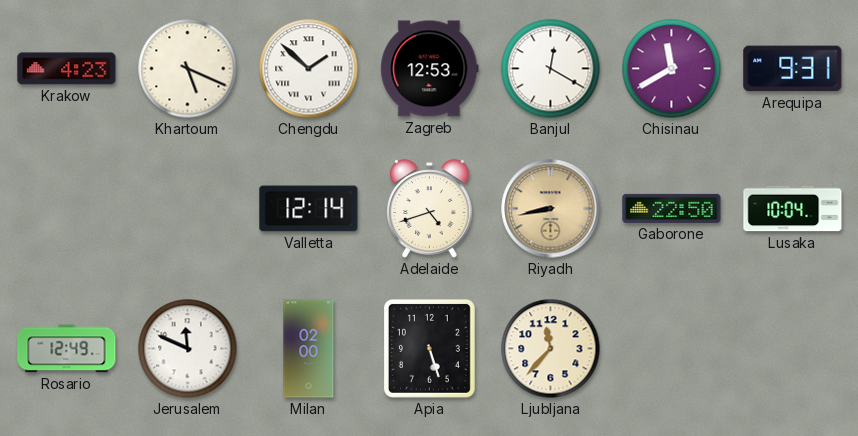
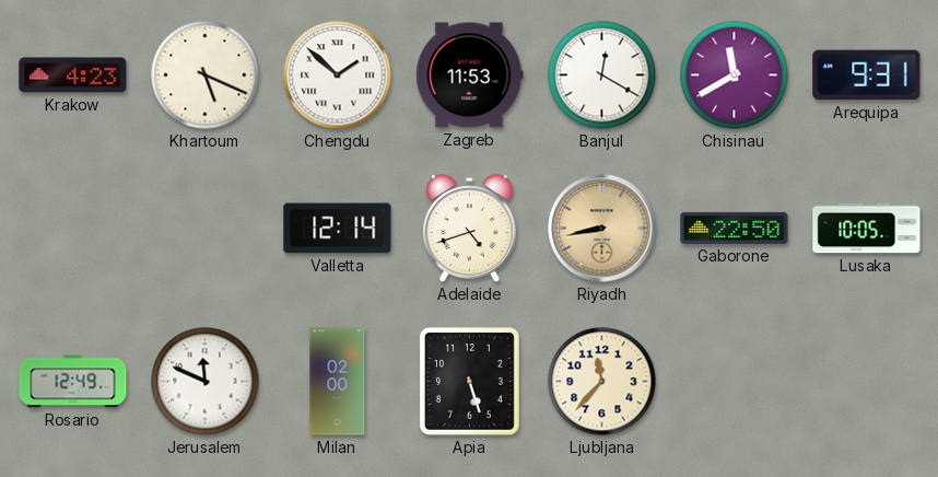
Zagreb: 12:53 -> 11:53
Lusaka: 10:04 -> 10:05
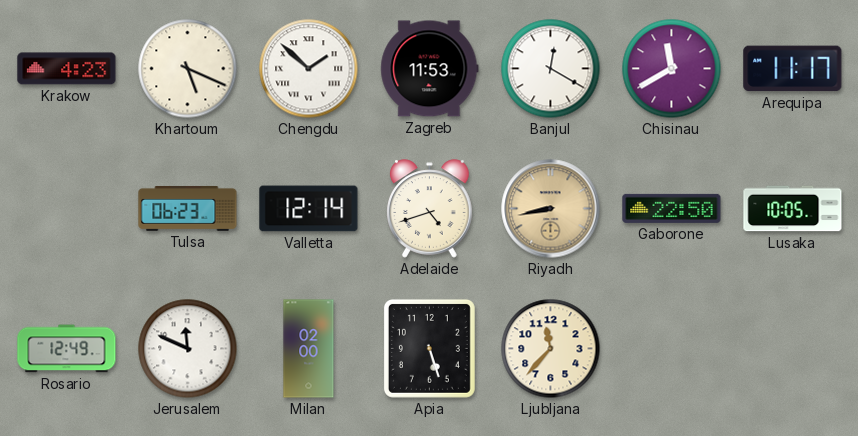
Arequipa: 9:31 -> 11:17
Tulsa: none -> 06:23
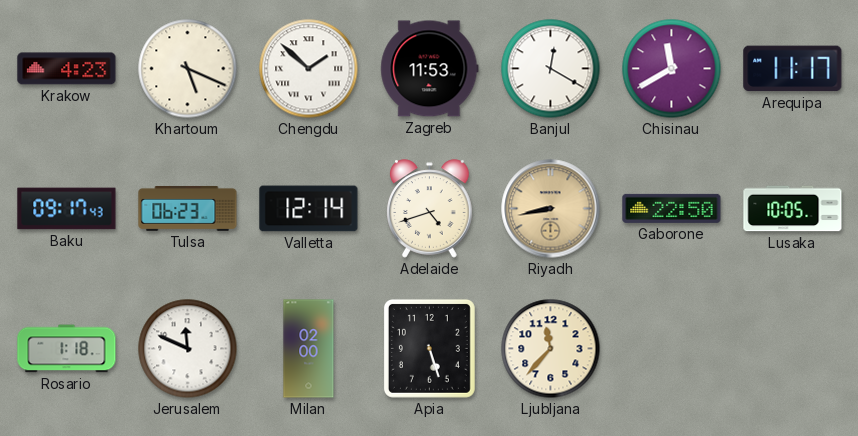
Baku: none -> 09:17
Rosario: 12:49 -> 1:18
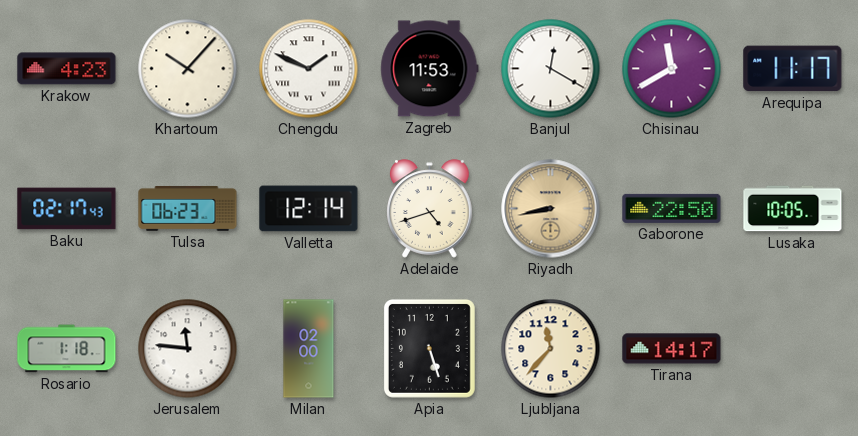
Khartoum: 5:19 -> 10:07
Chengdu: 1:52 -> 1:49
Baku: 09:17 -> 02:17
Jerusalem: 11:49 -> 11:46
Tirana: none -> 14:17
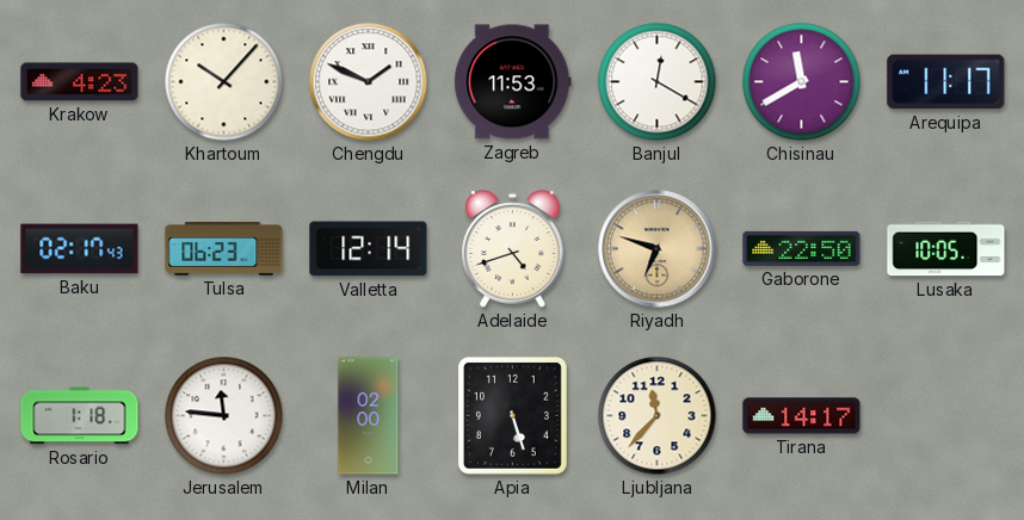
Riyadh: 8:43 -> 6:48
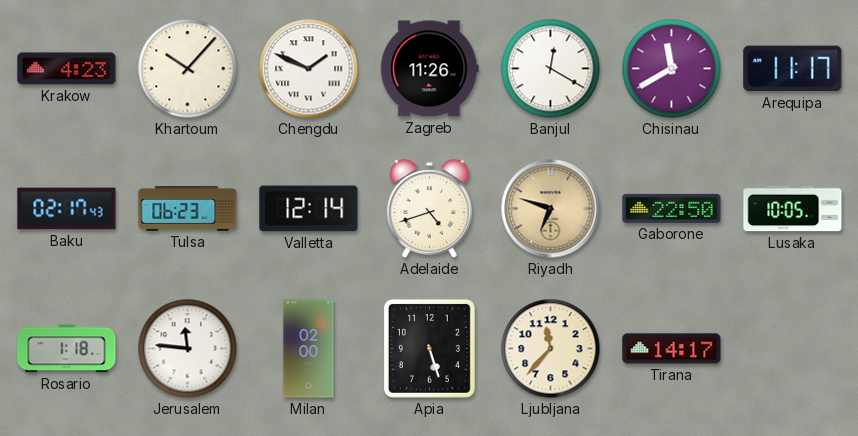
Zagreb: 11:53 -> 11:26
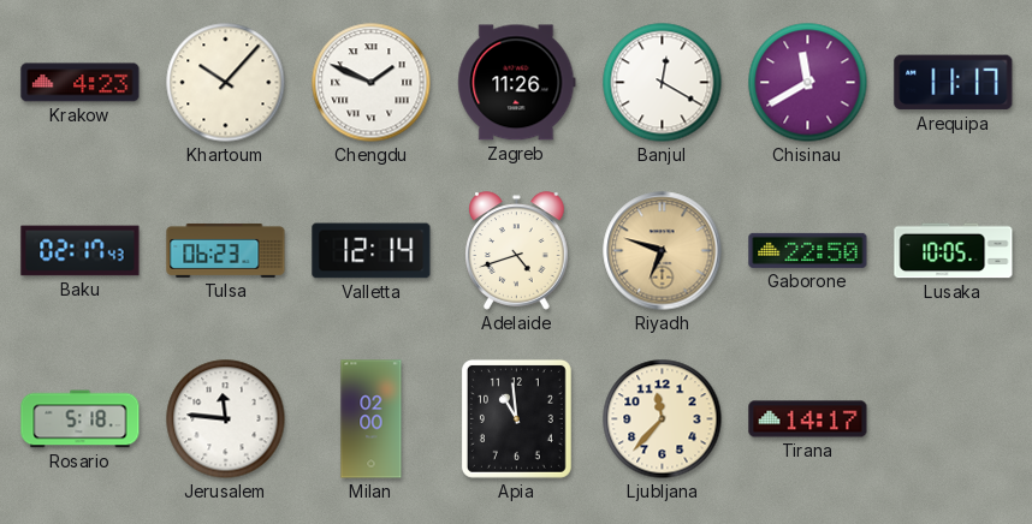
Rosario: 1:18 -> 5:18
Apia: 5:27 -> 10:59
